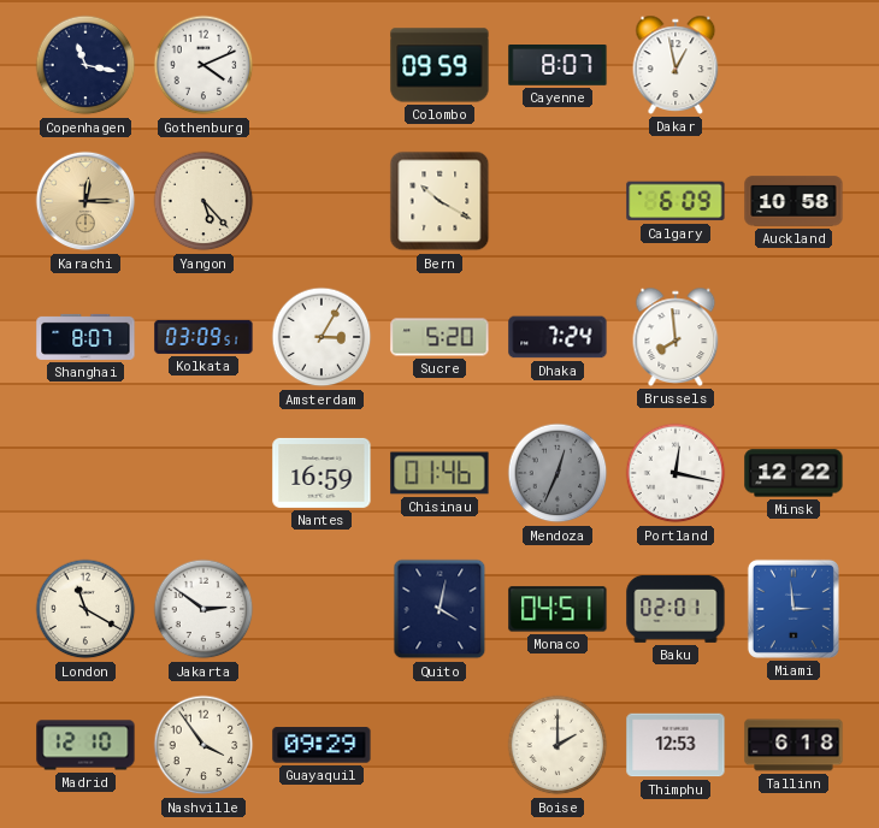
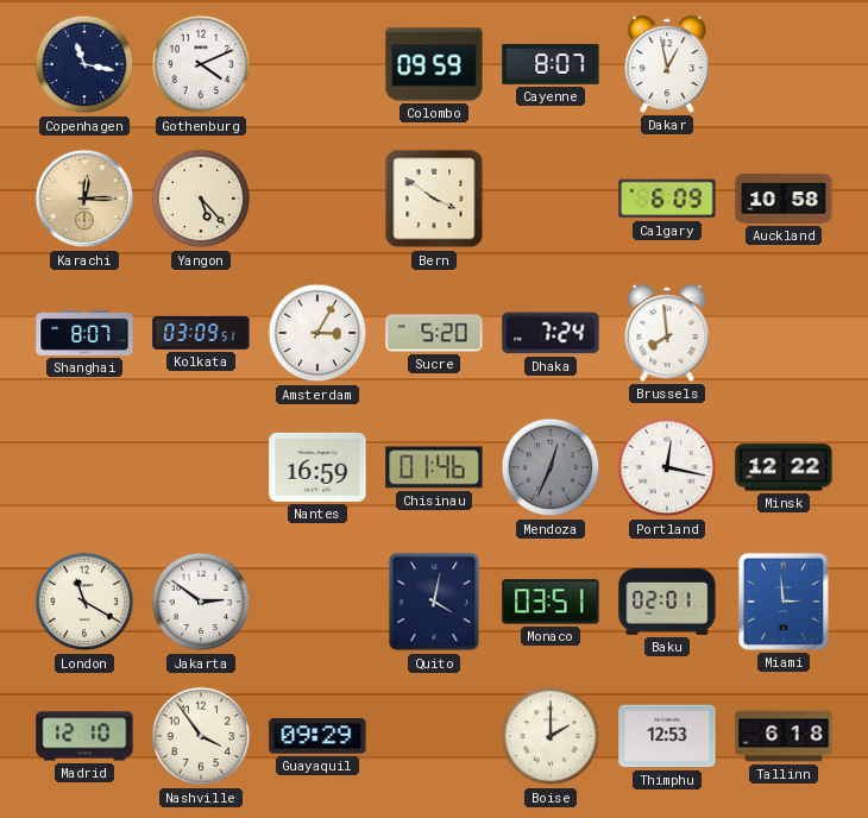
Bern: 10:20 -> 3:51
Monaco: 04:51 -> 03:51
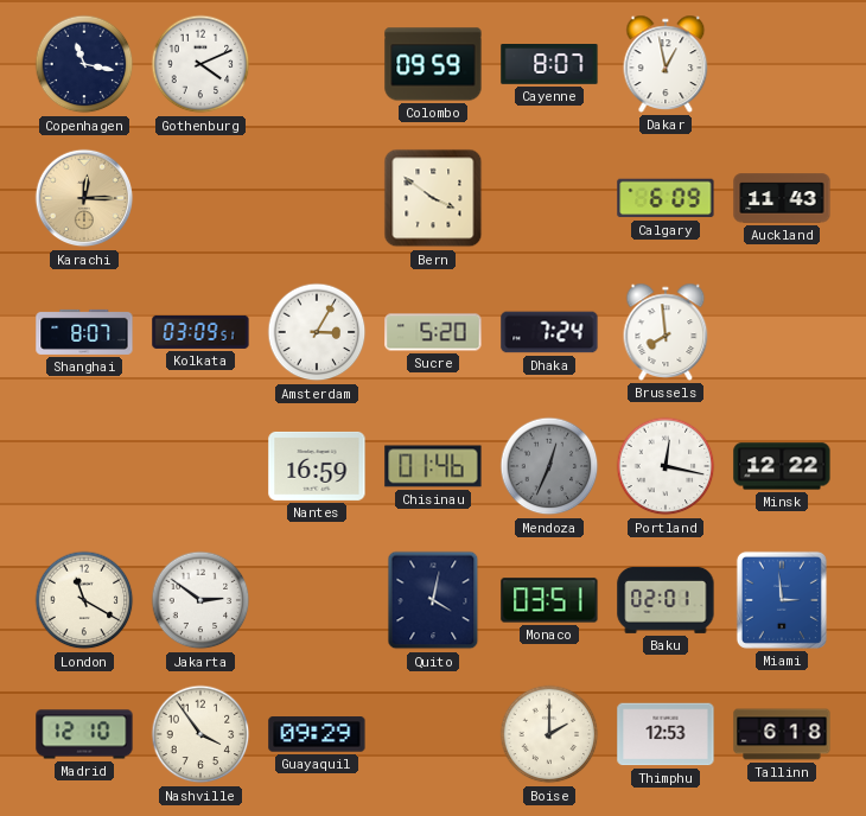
Yangon: 5:23 -> none
Auckland: 10:58 -> 11:43
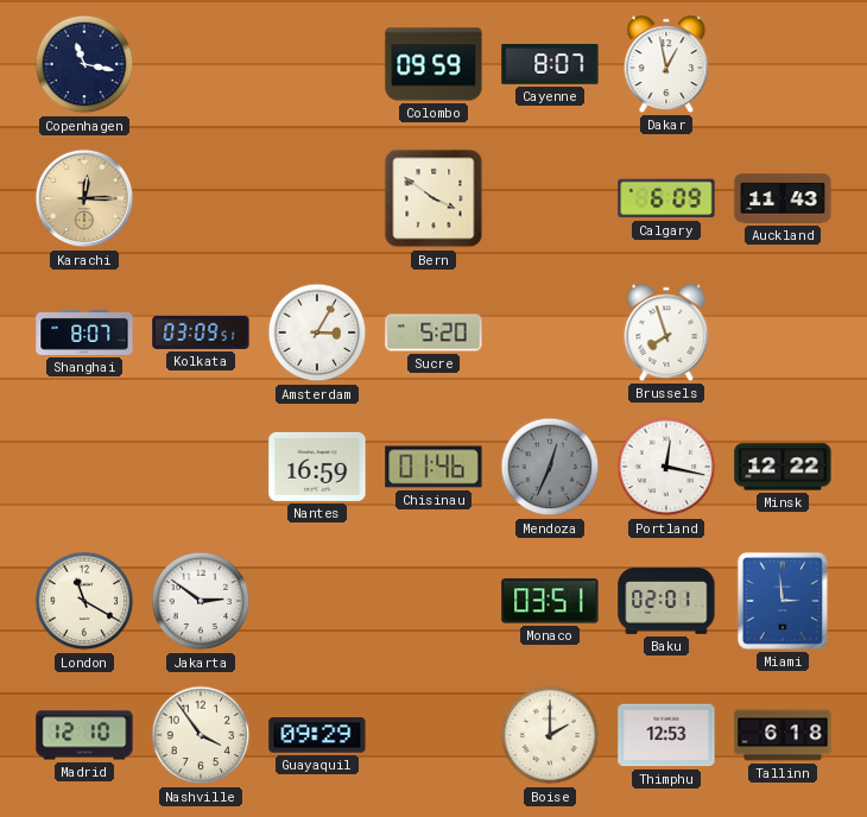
Gothenburg: 4:11 -> none
Dhaka: 7:24 -> none
Brussels: 7:59 -> 7:57
Quito: 4:02 -> none
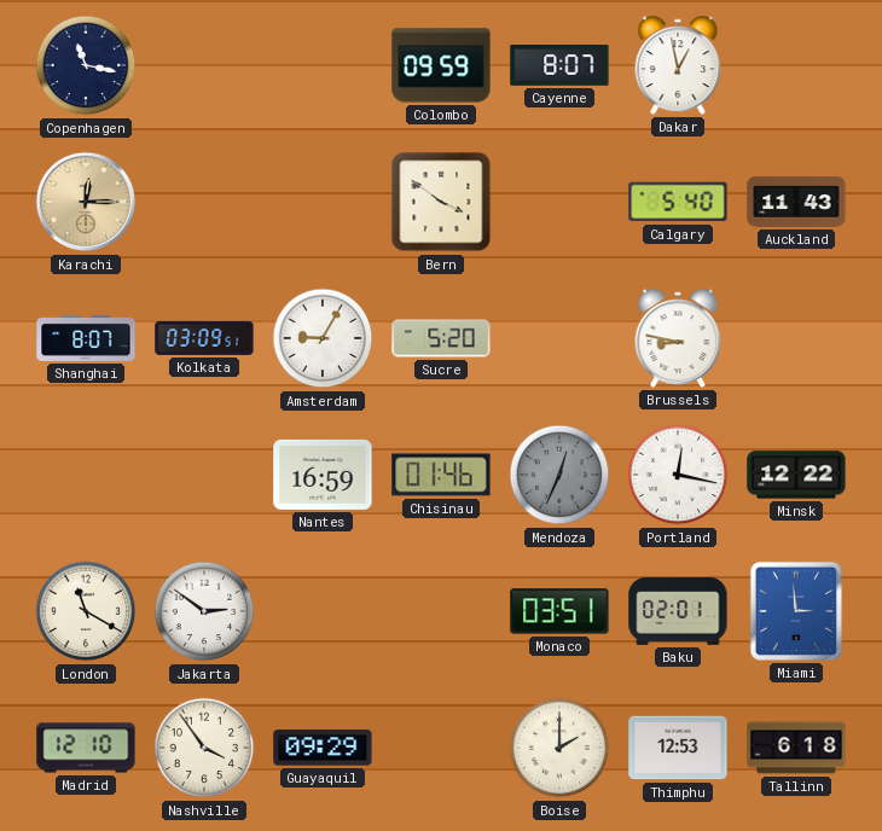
Calgary: 6:09 -> 5:40
Amsterdam: 3:05 -> 9:05
Brussels: 7:57 -> 8:47
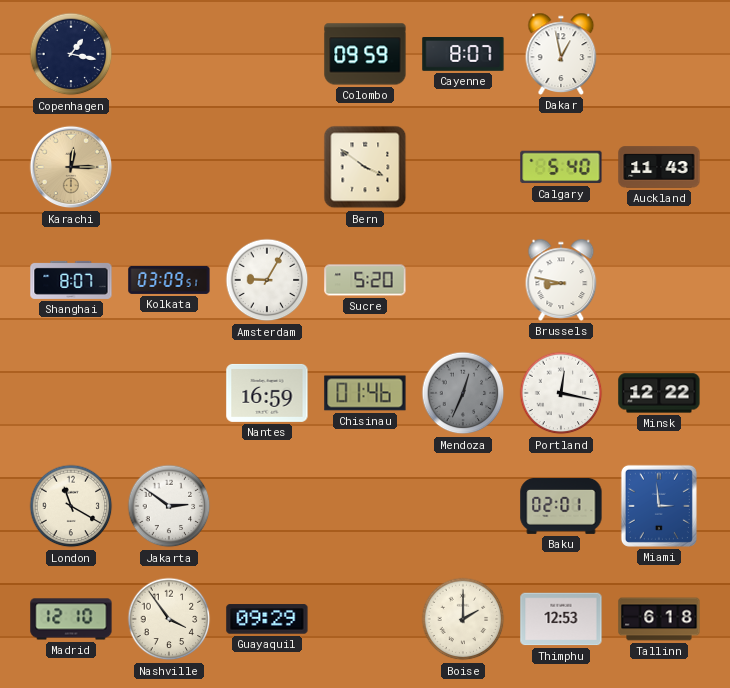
Copenhagen: 11:17 -> 1:17
Monaco: 03:51 -> none
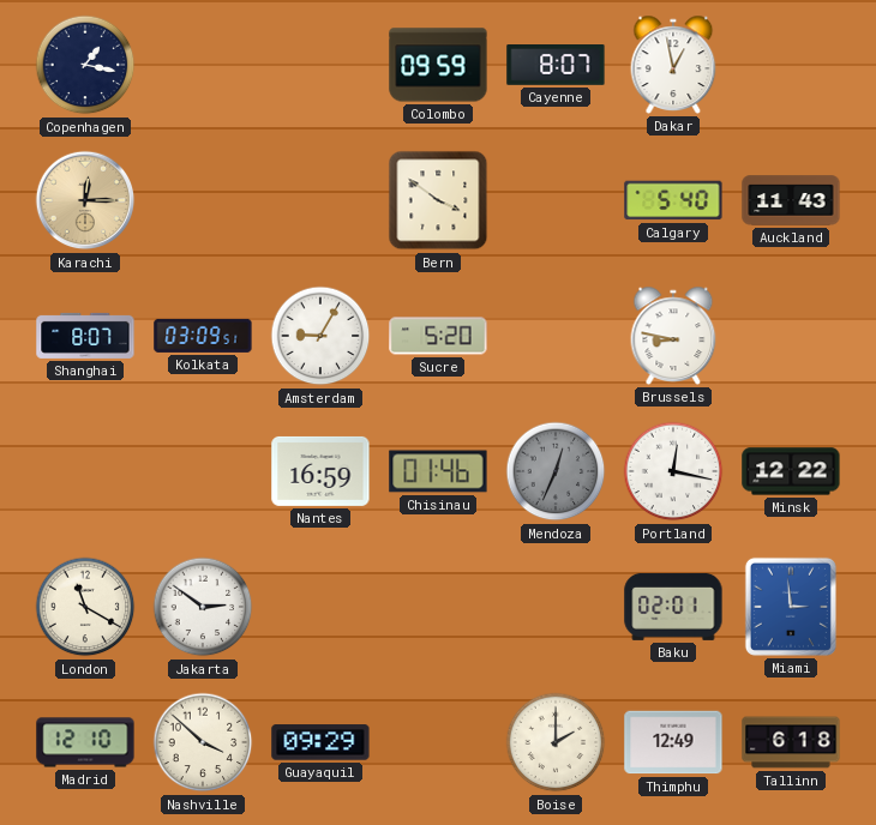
Nashville: 3:54 -> 3:52
Thimphu: 12:53 -> 12:49
